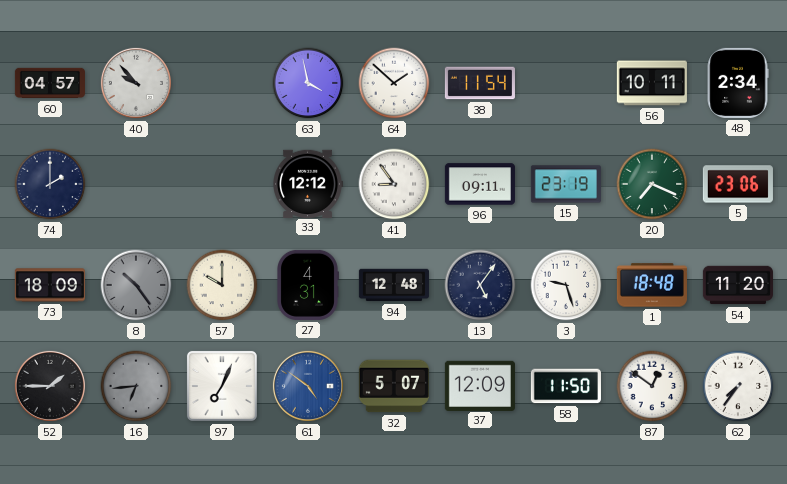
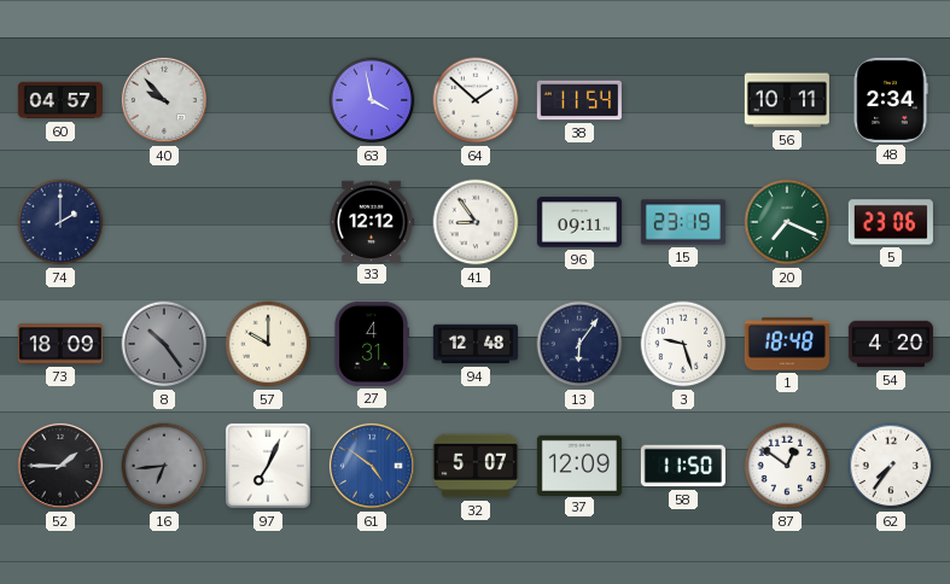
13: 5:06 -> 6:06
54: 11:20 -> 4:20
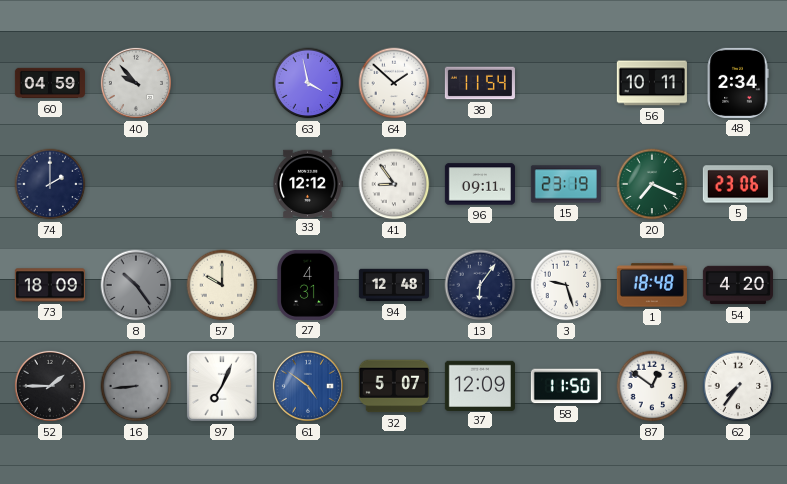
60: 04:57 -> 04:59
16: 6:44 -> 8:44
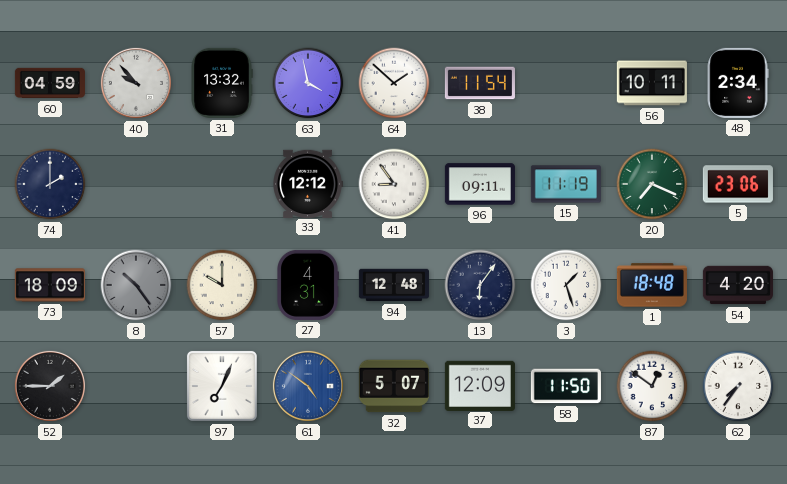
31: none -> 13:32
15: 23:19 -> 11:19
3: 9:27 -> 1:27
16: 8:44 -> none
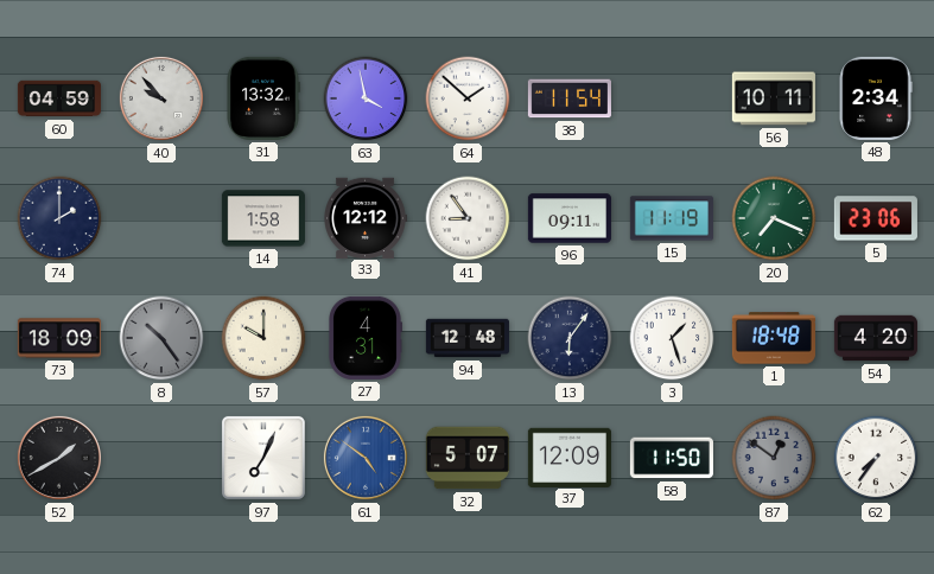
14: none -> 1:58
52: 1:45 -> 1:40
87 dial: white -> grey
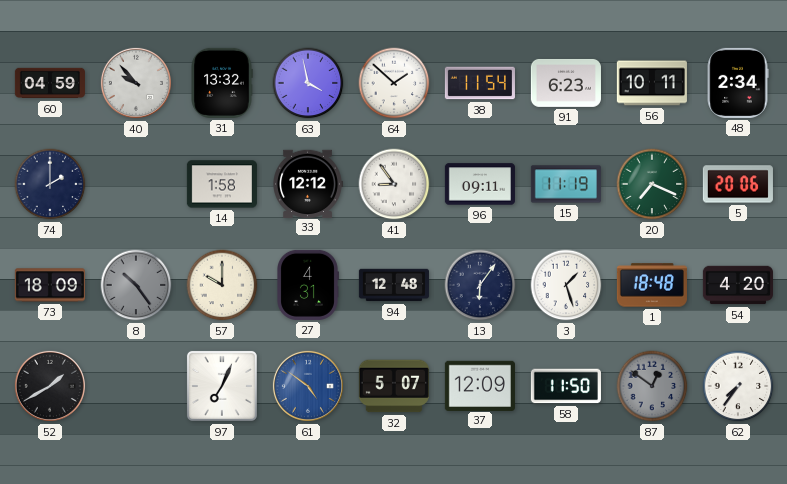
91: none -> 6:23
5: 23:06 -> 20:06
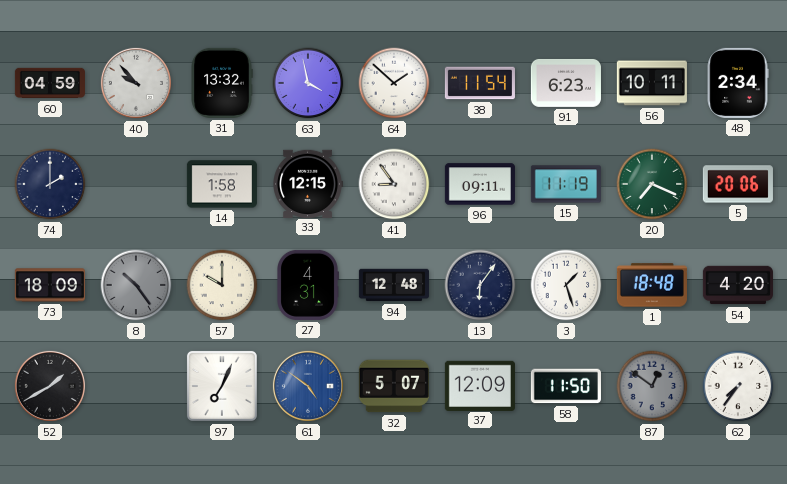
33: 12:12 -> 12:15
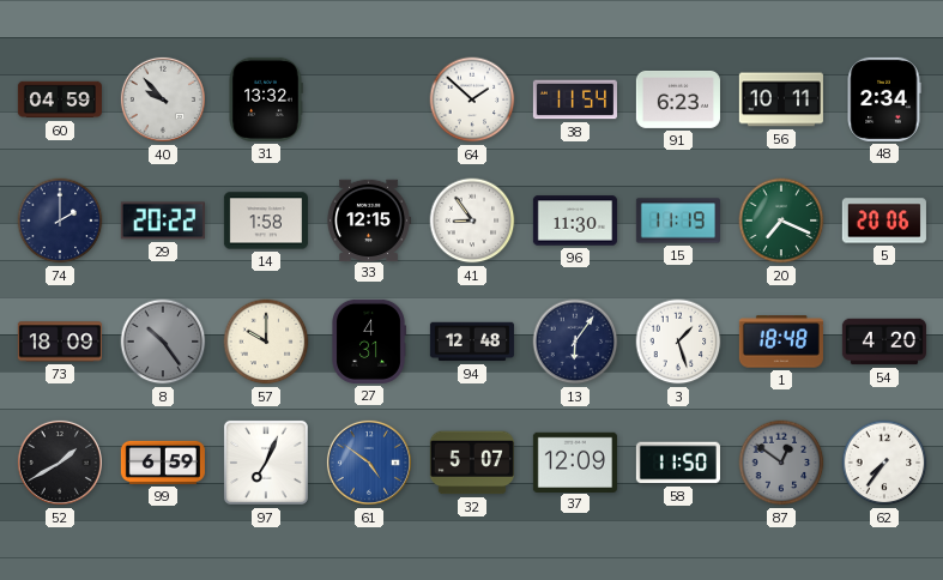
63: 3:58 -> none
29: none -> 20:22
96: 09:11 -> 11:30
99: none -> 6:59
